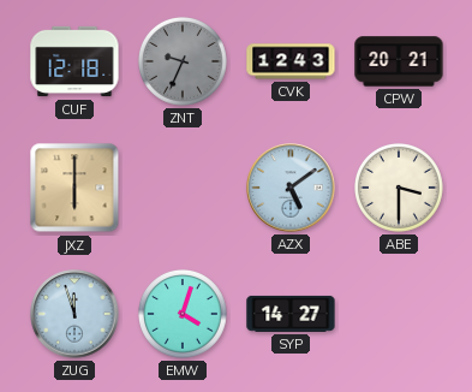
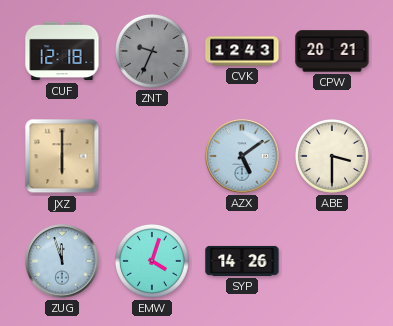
SYP: 14:27 -> 14:26
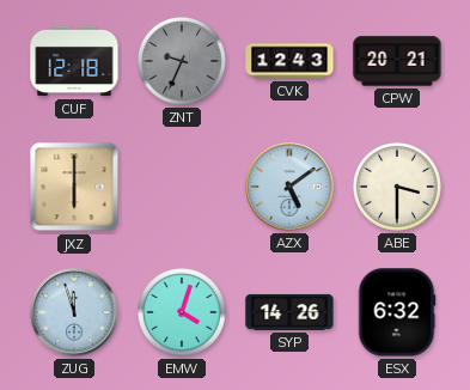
ESX: none -> 6:32
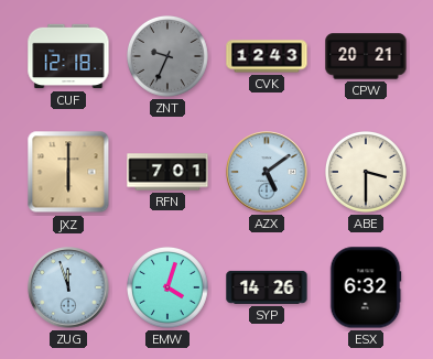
RFN: none -> 7:01
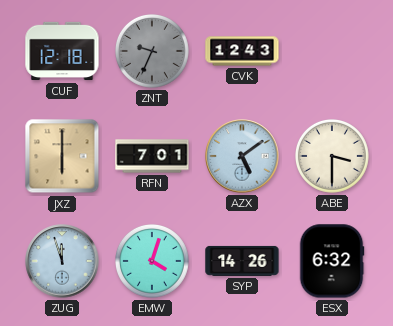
CPW: 20:21 -> none
